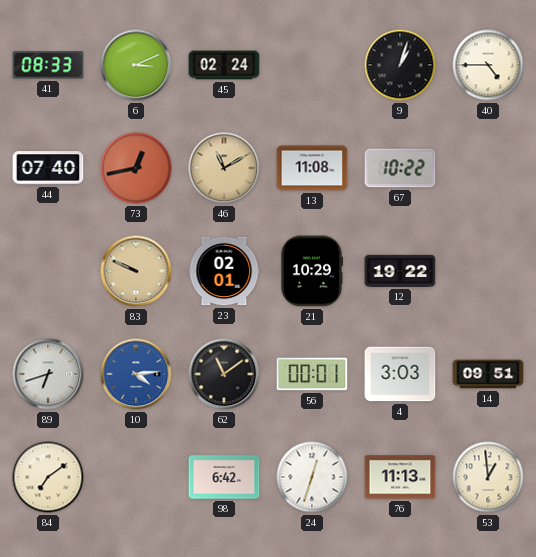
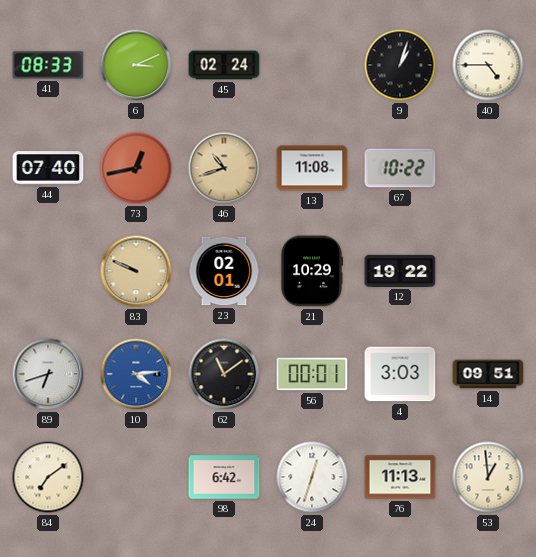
46: 11:10 -> 10:42
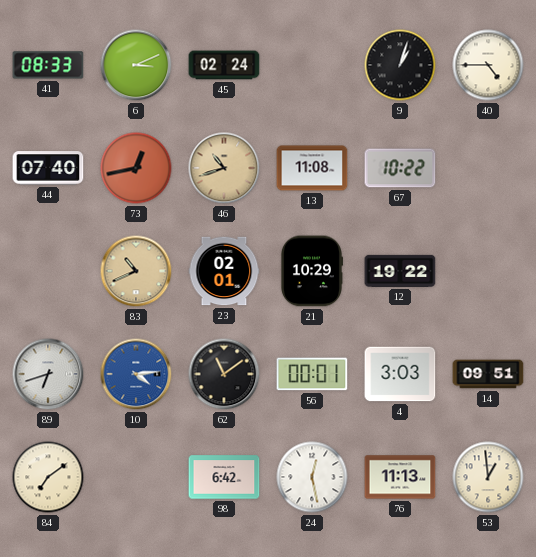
83: 9:49 -> 10:41
24: 12:33 -> 12:28
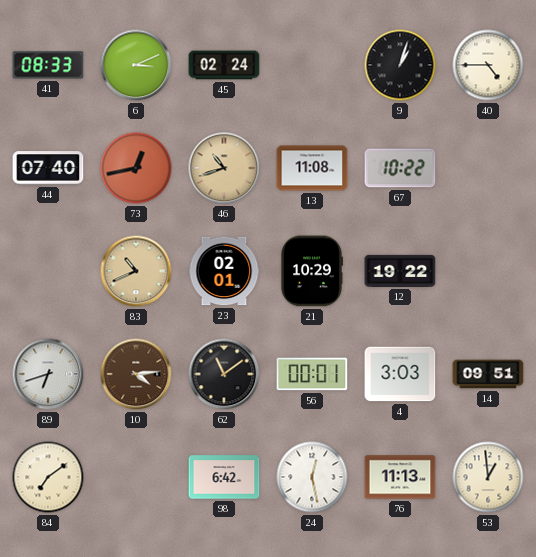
10 dial: blue -> brown
